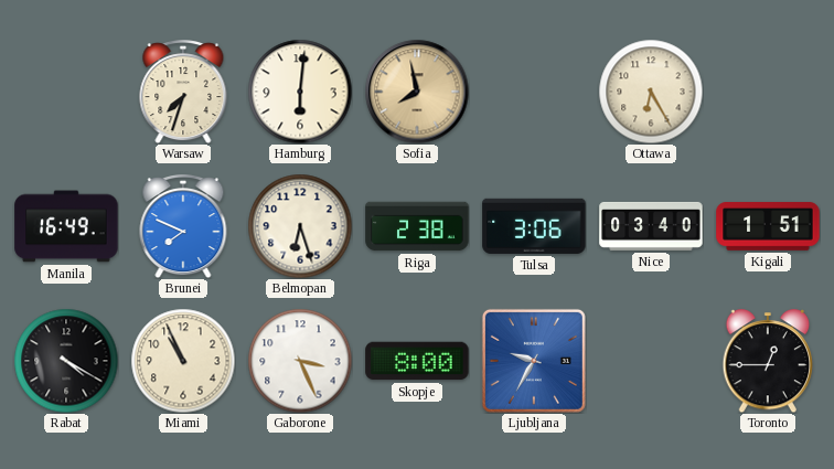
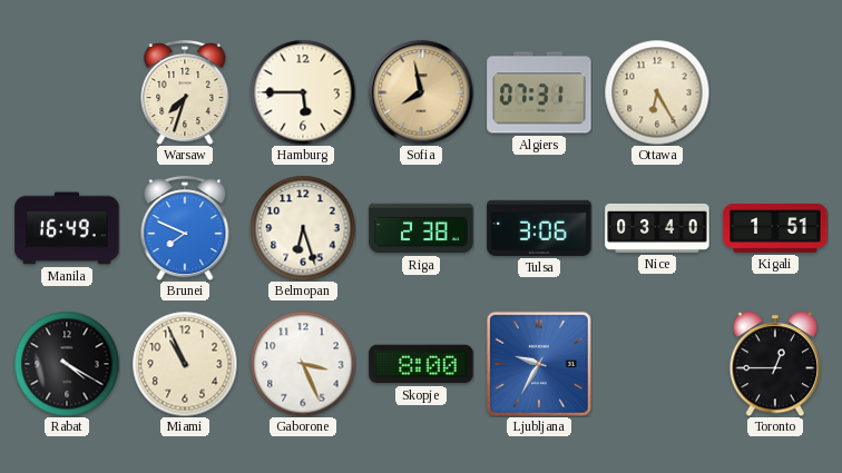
Hamburg: 6:01 -> 5:45
Algiers: none -> 07:31
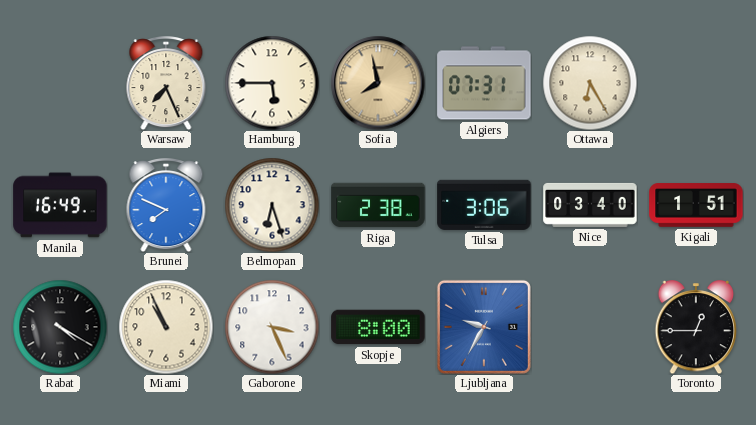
Warsaw: 7:33 -> 7:26
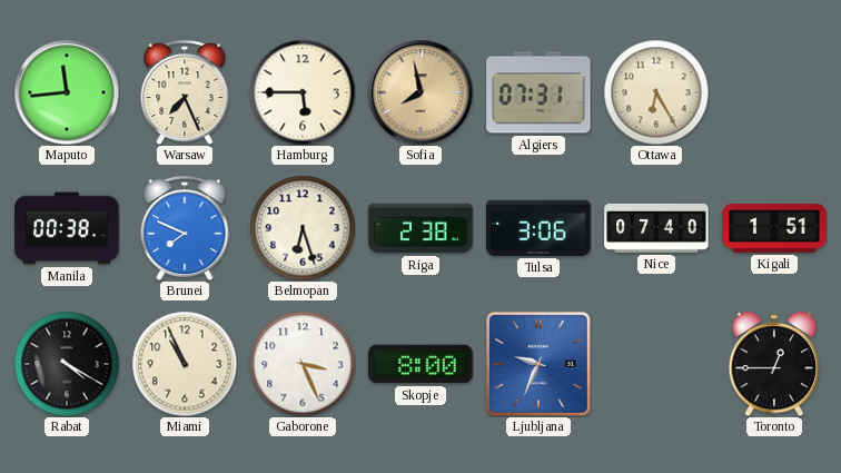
Maputo: none -> 11:44
Manila: 16:49 -> 00:38
Nice: 03:40 -> 07:40
Ljubljana: 9:35 -> 9:34
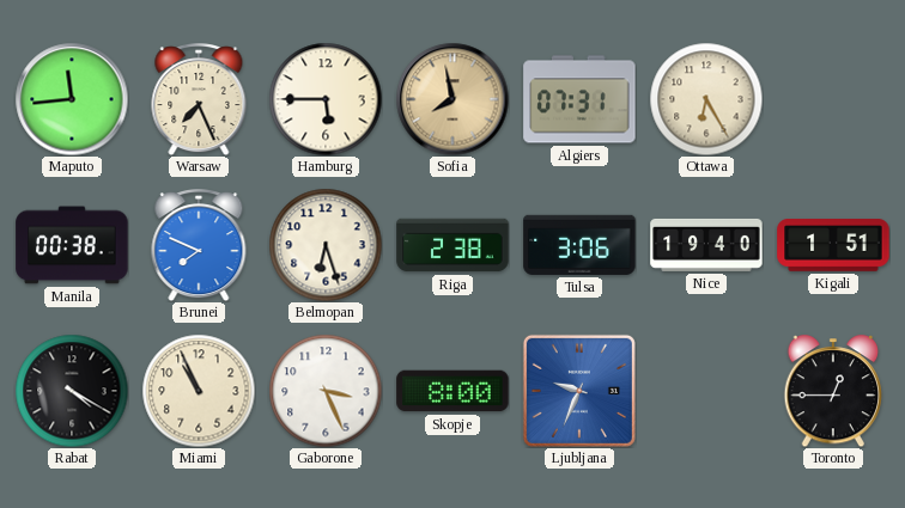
Nice: 07:40 -> 19:40
